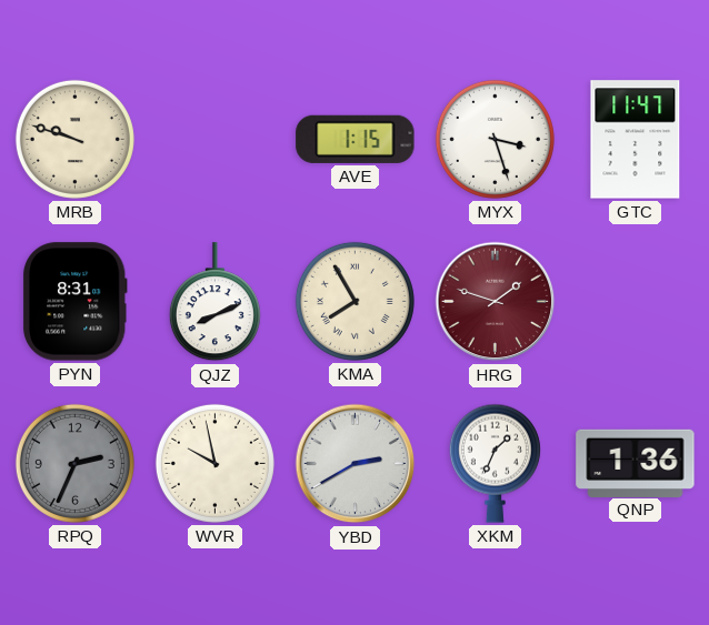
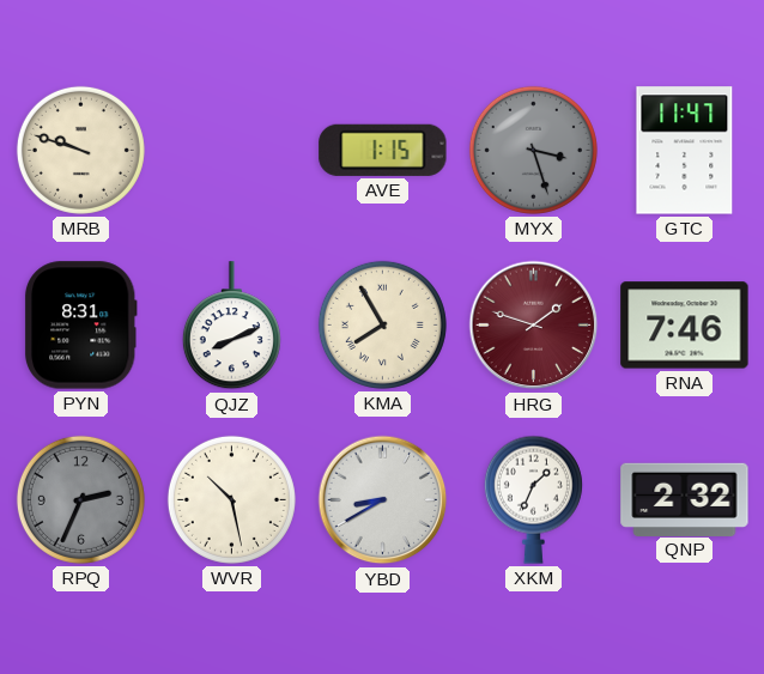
MYX dial: white -> grey
RNA: none -> 7:46
WVR: 9:58 -> 10:28
YBD: 2:40 -> 8:40
QNP: 1:36 -> 2:32
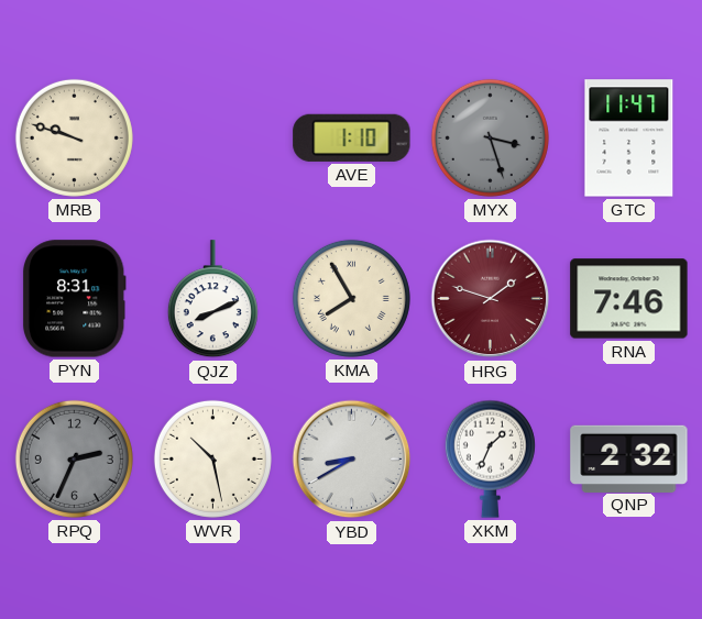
AVE: 1:15 -> 1:10
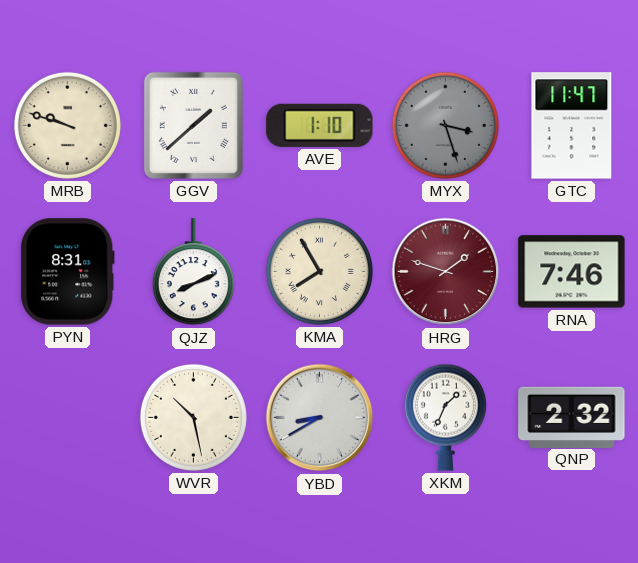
GGV: none -> 1:38
RPQ: 2:34 -> none
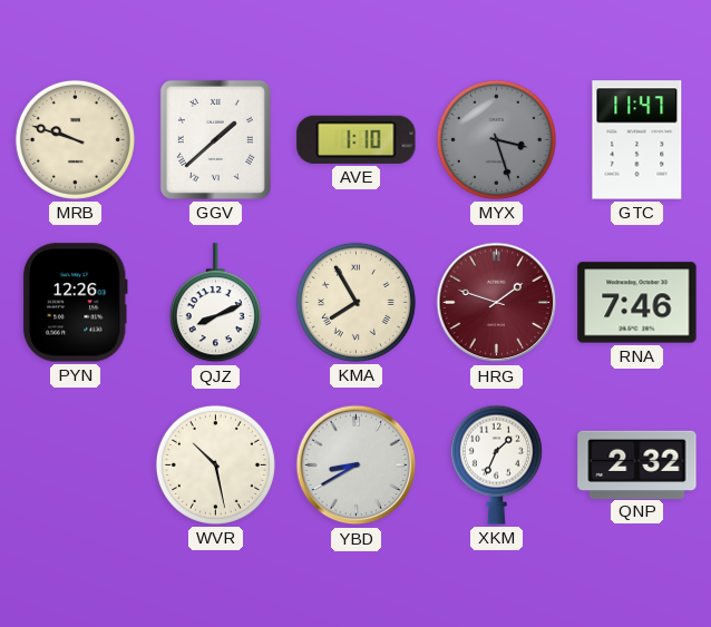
PYN: 8:31 -> 12:26
